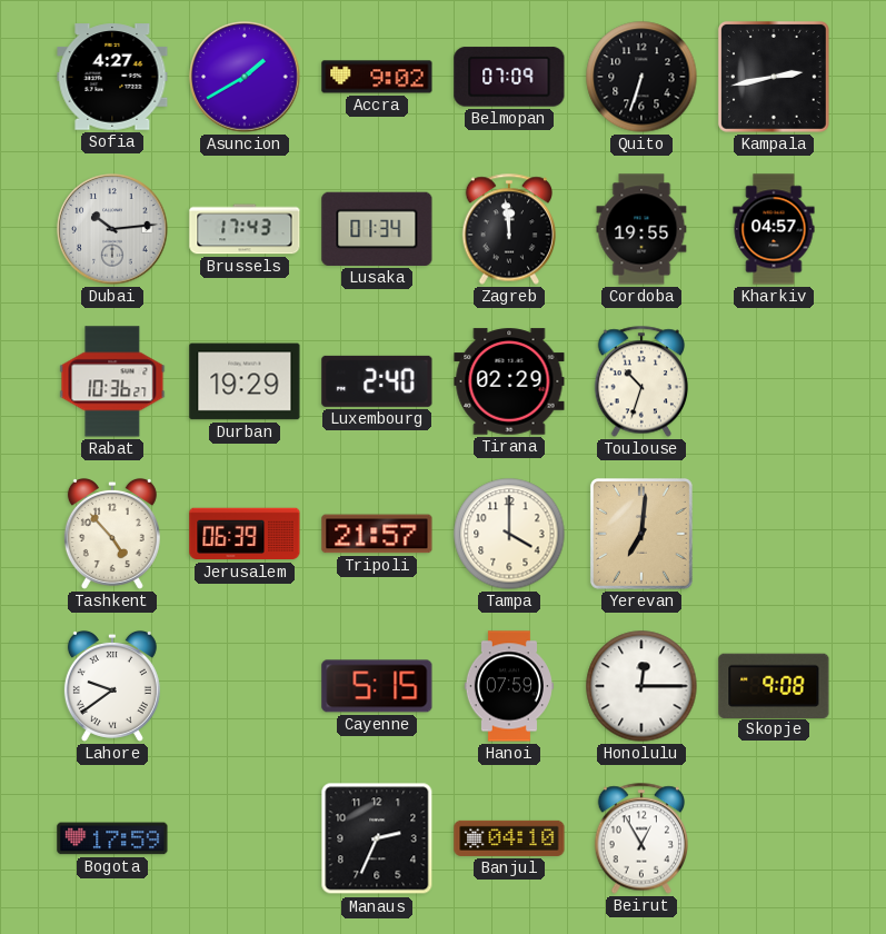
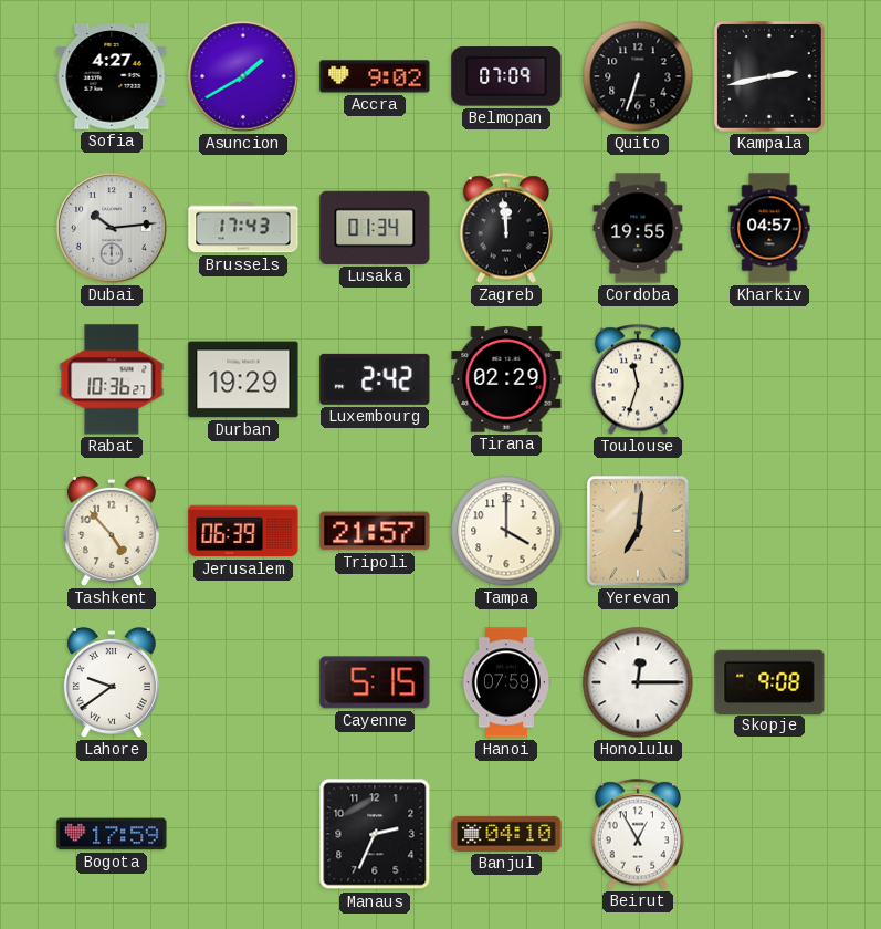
Luxembourg: 2:40 -> 2:42
Toulouse: 10:33 -> 11:33
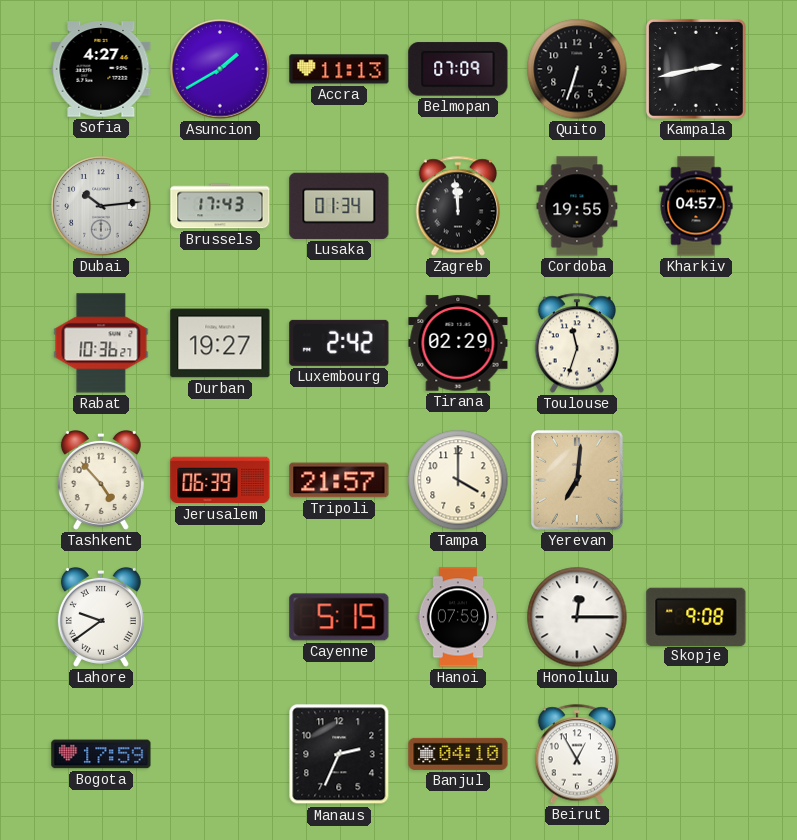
Accra: 9:02 -> 11:13
Durban: 19:29 -> 19:27
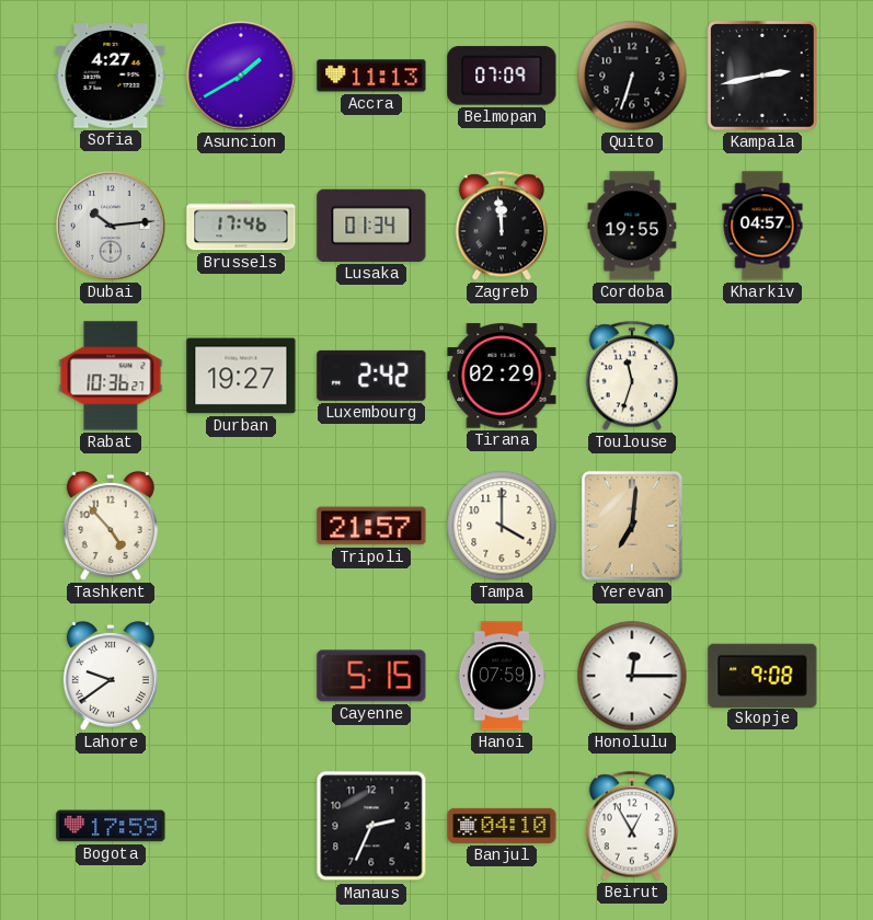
Brussels: 17:43 -> 17:46
Jerusalem: 06:39 -> none
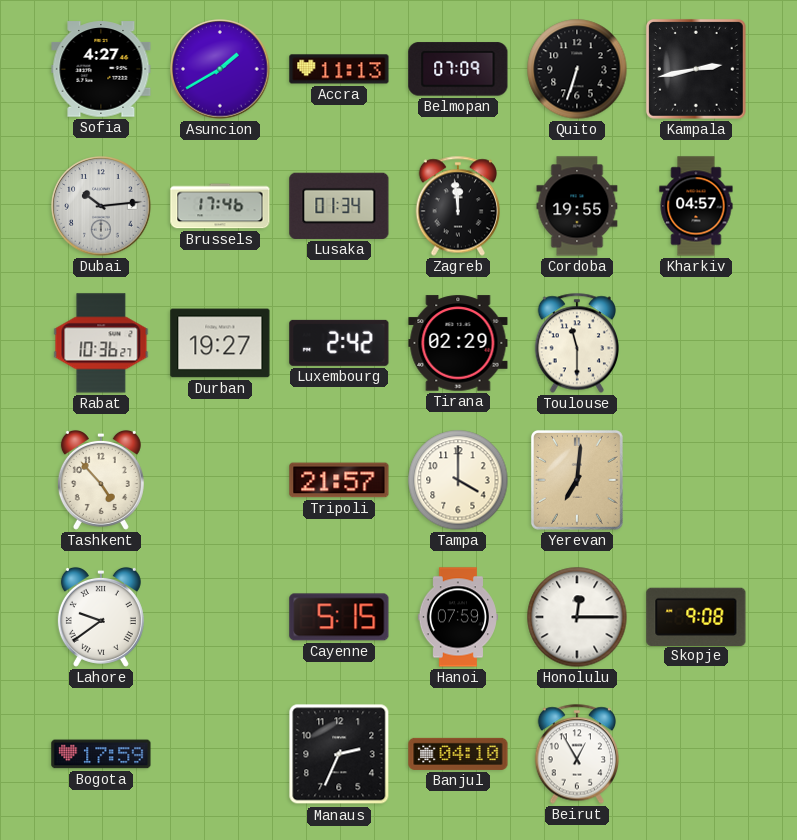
Toulouse: 11:33 -> 11:30
